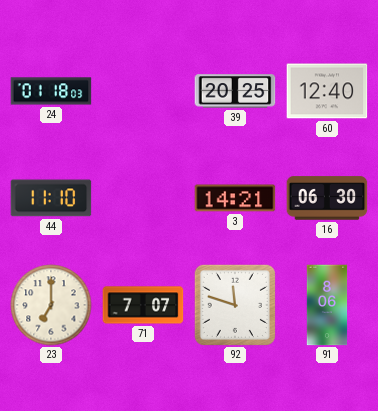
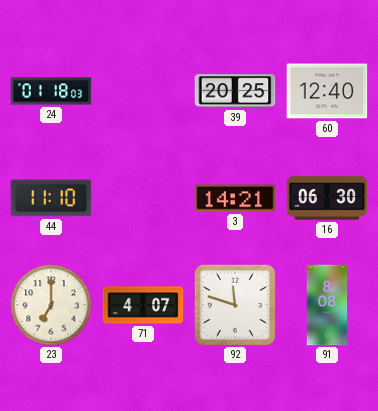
71: 7:07 -> 4:07
91: 8:06 -> 8:08
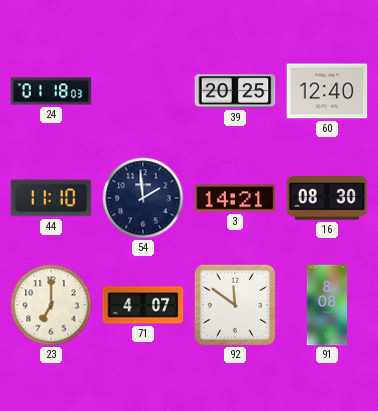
54: none -> 1:59
16: 06:30 -> 08:30
92: 11:48 -> 11:51
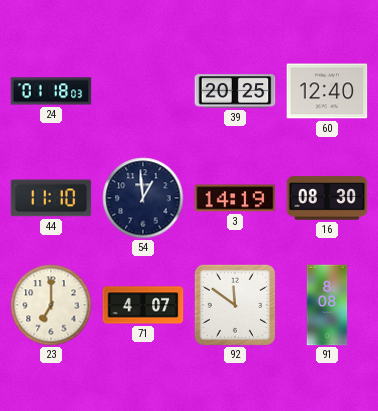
54: 1:59 -> 12:59
3: 14:21 -> 14:19
